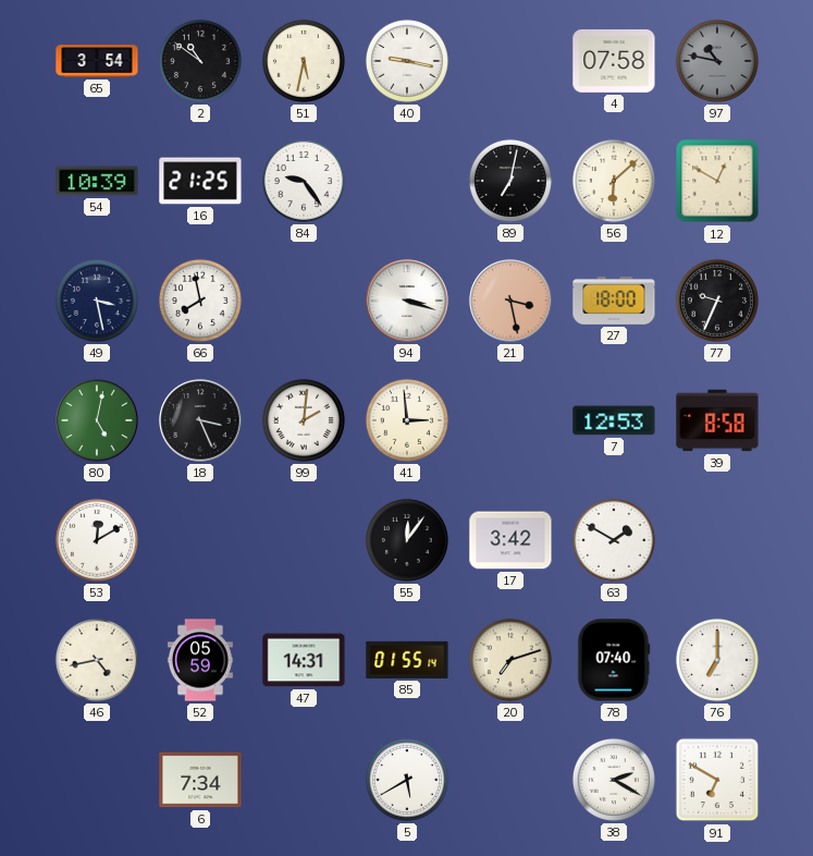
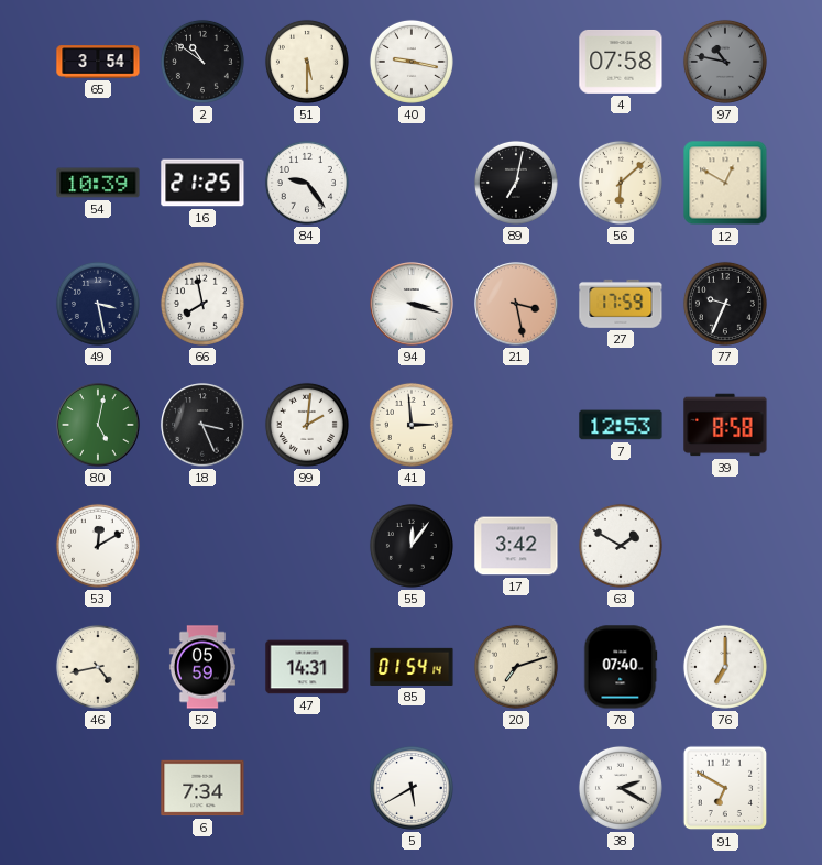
51: 5:32 -> 5:30
27: 18:00 -> 17:59
85: 01:55 -> 01:54
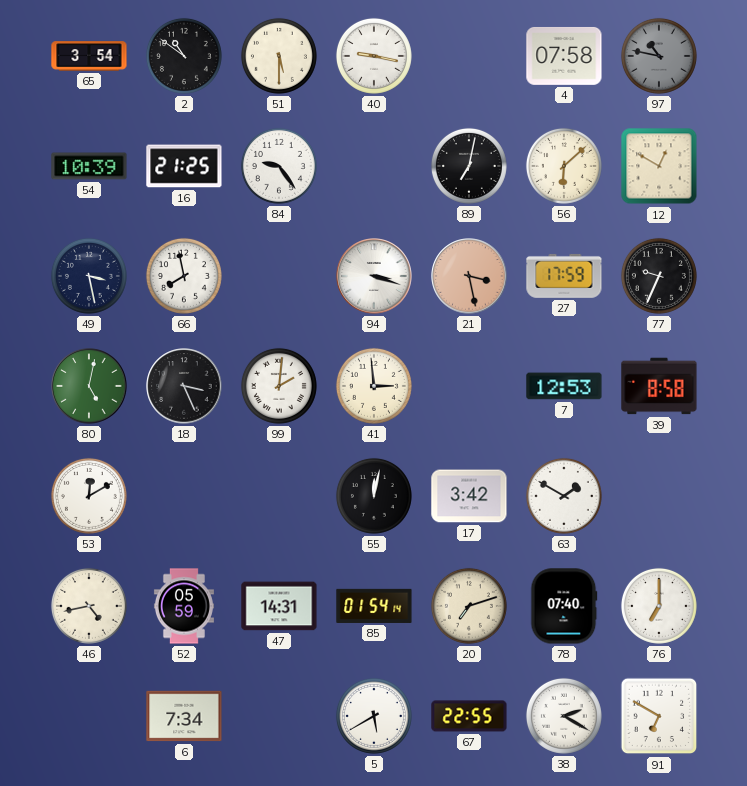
55: 12:06 -> 12:02
67: none -> 22:55
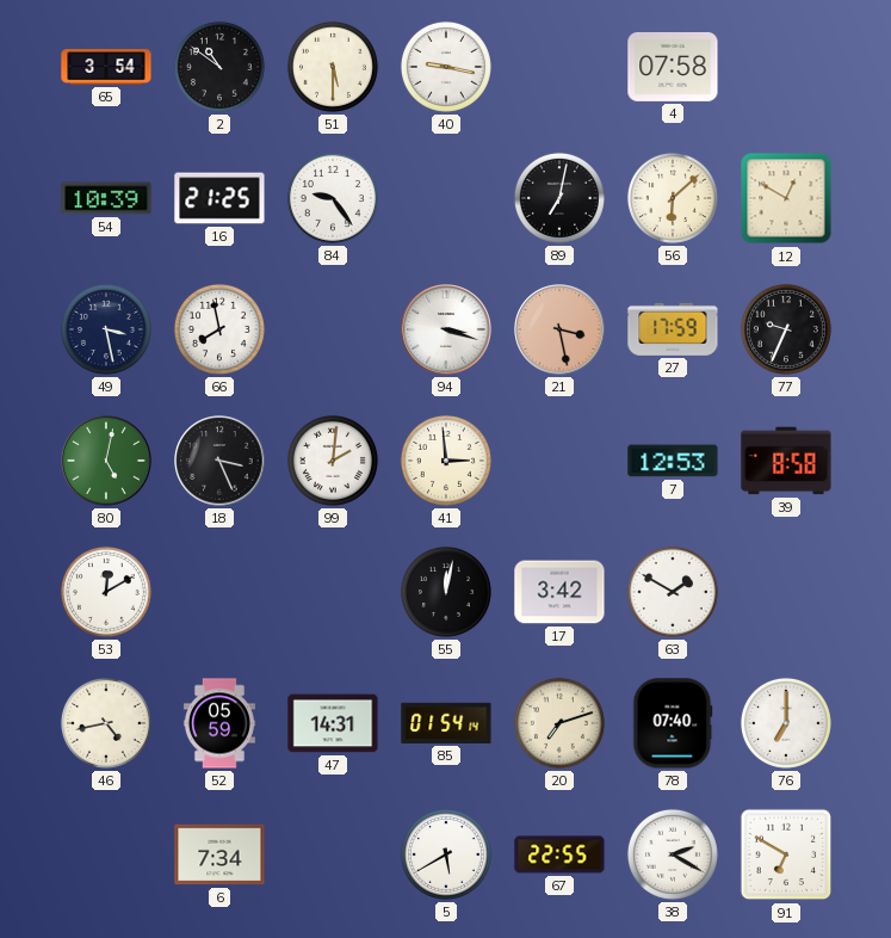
97: 10:47 -> none
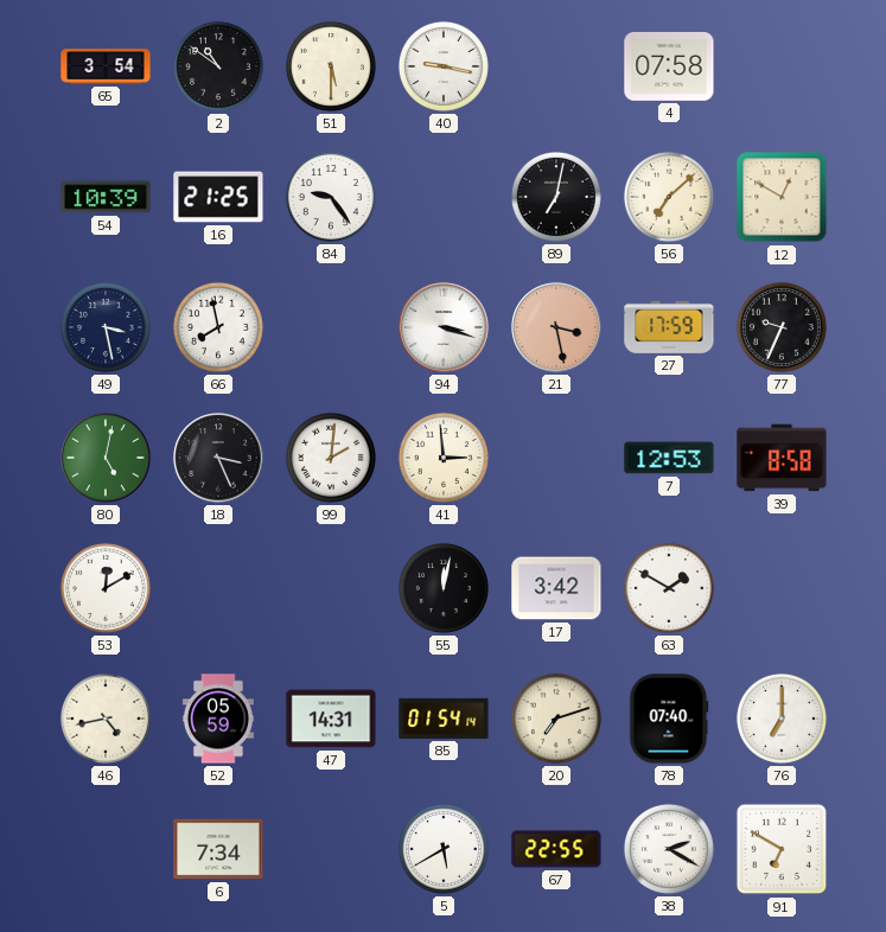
56: 6:08 -> 7:08
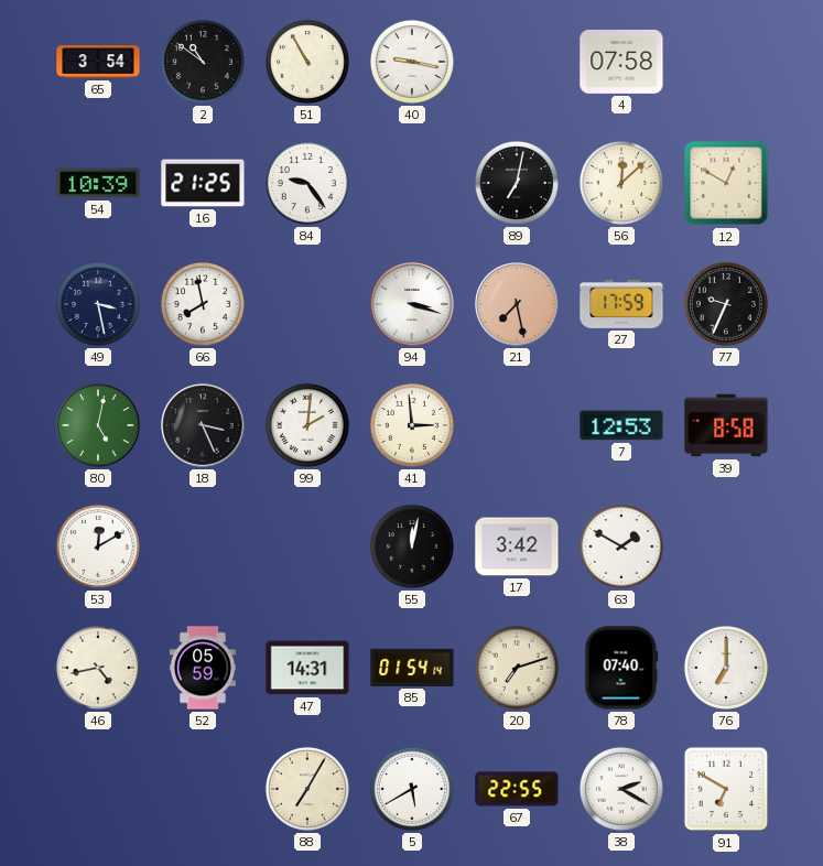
51: 5:30 -> 10:55
56: 7:08 -> 12:08
21: 3:28 -> 7:28
6: 7:34 -> none
88: none -> 7:05
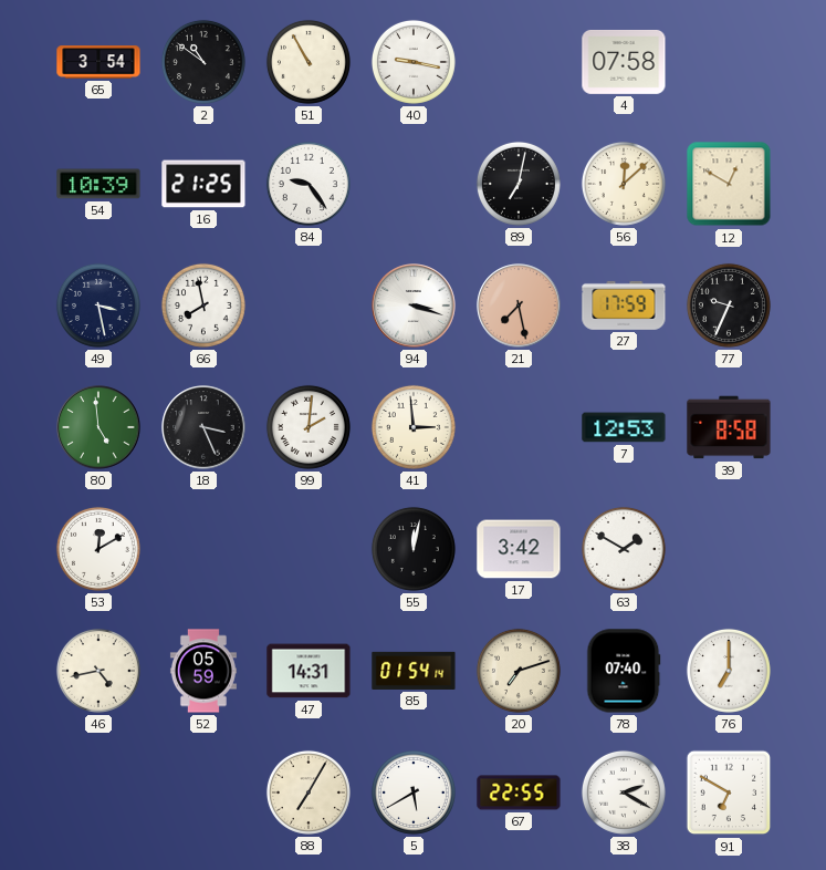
80: 5:02 -> 4:59
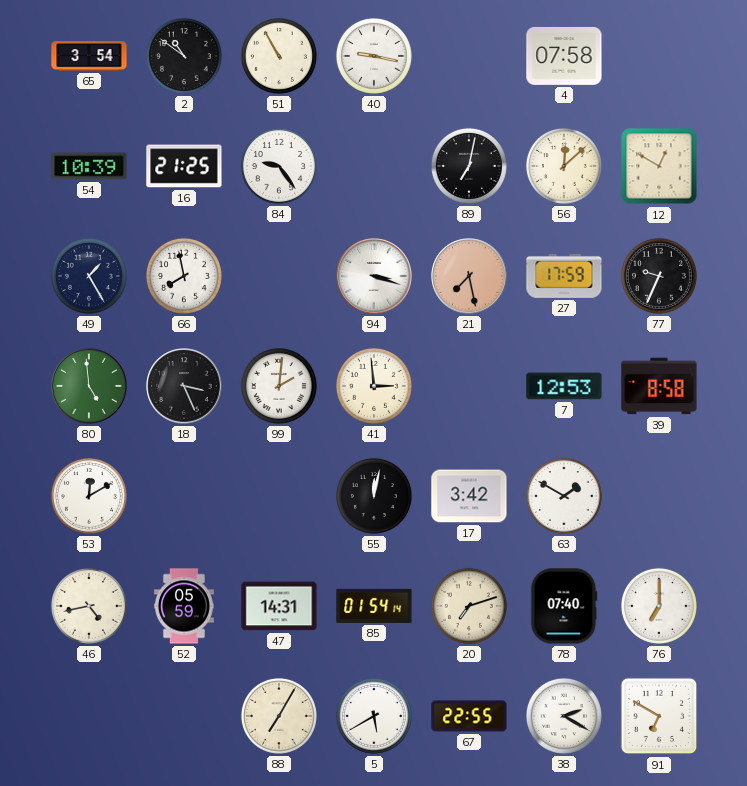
49: 3:28 -> 1:25
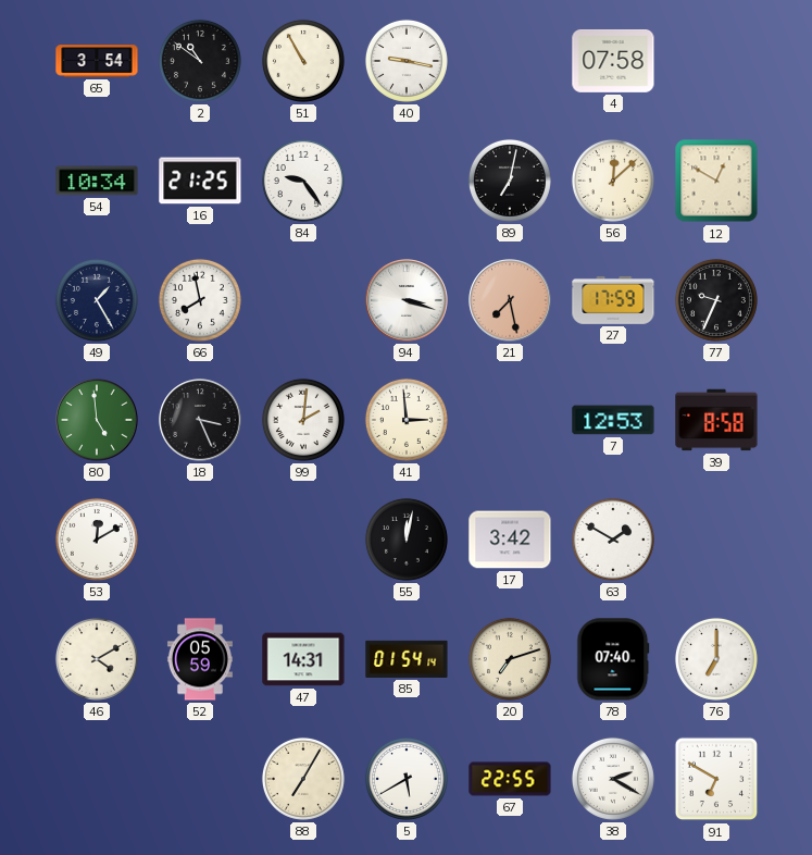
54: 10:39 -> 10:34
46: 4:43 -> 4:10
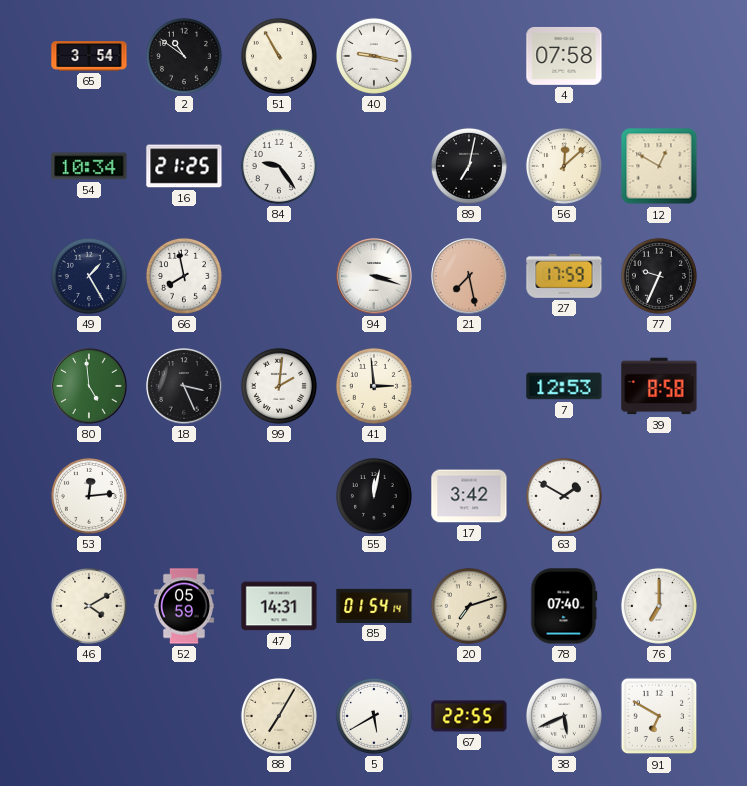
53: 12:10 -> 12:14
38: 2:20 -> 5:41
